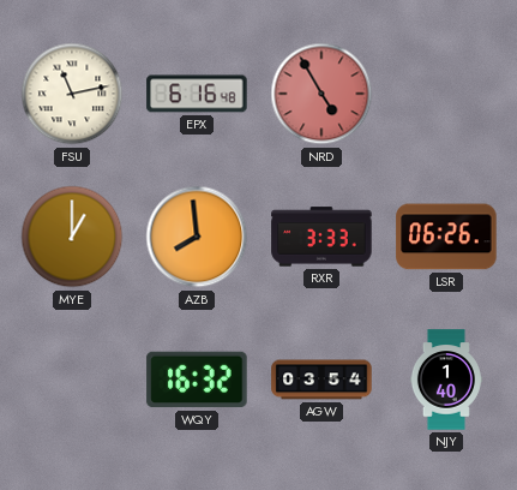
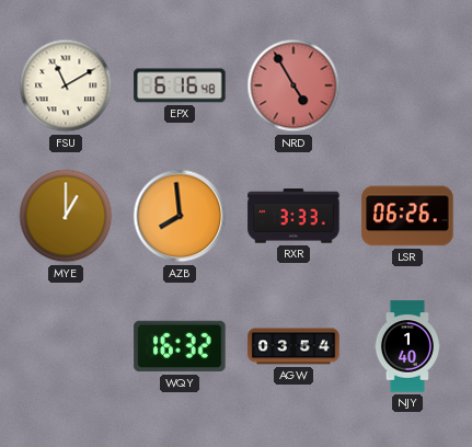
FSU: 11:13 -> 11:10
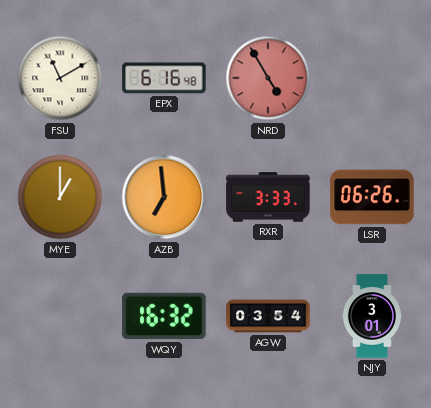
AZB: 7:59 -> 6:59
NJY: 1:40 -> 3:01
